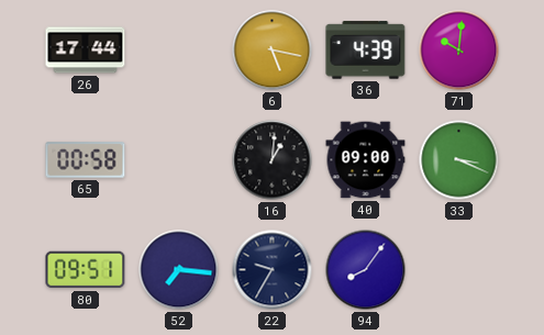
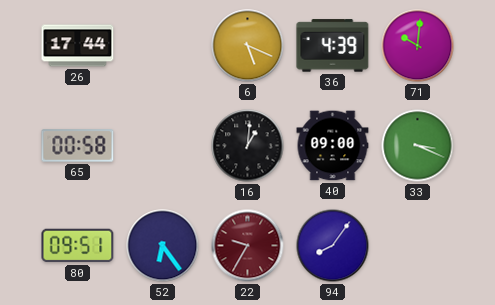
6: 5:17 -> 5:19
52: 7:16 -> 6:24
22 dial: navy -> burgundy
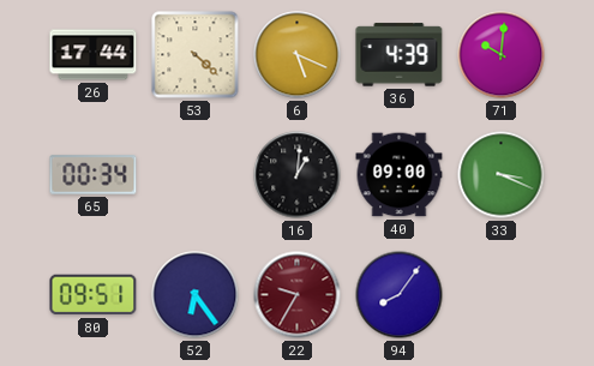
53: none -> 4:22
65: 00:58 -> 00:34
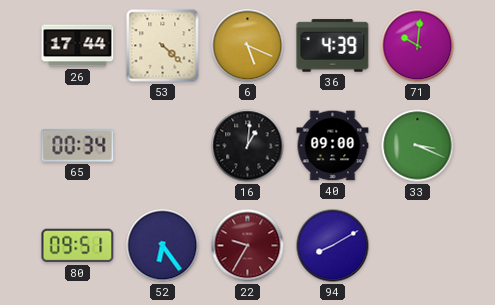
94: 8:06 -> 8:10
